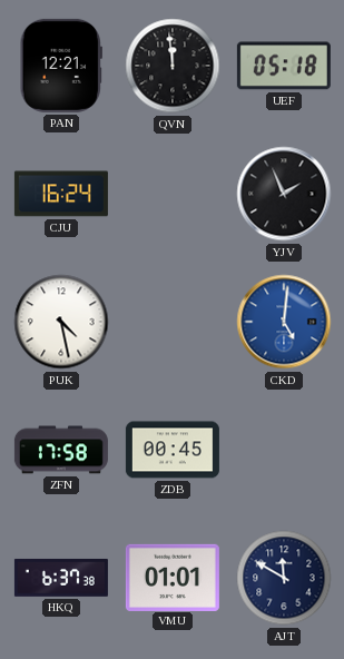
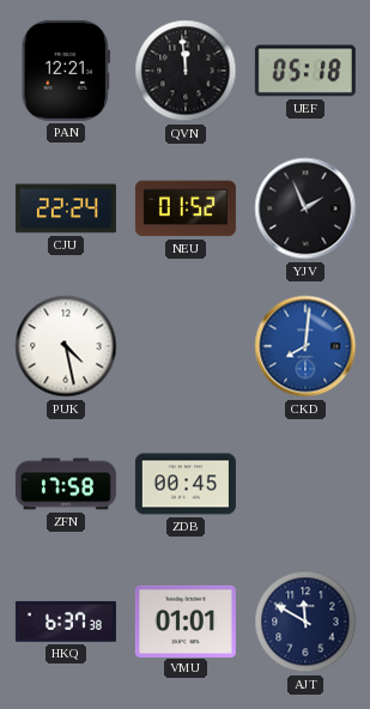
CJU: 16:24 -> 22:24
NEU: none -> 01:52
CKD: 5:01 -> 8:01
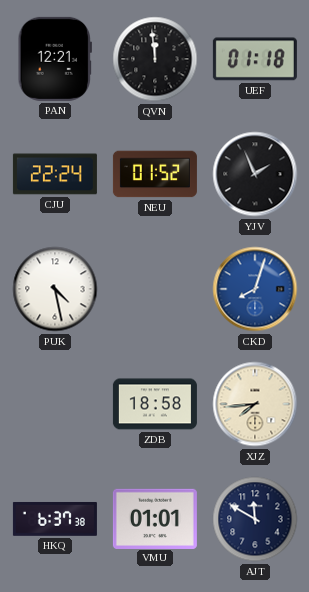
UEF: 05:18 -> 01:18
CKD: 8:01 -> 8:03
ZFN: 17:58 -> none
ZDB: 00:45 -> 18:58
XJZ: none -> 7:44
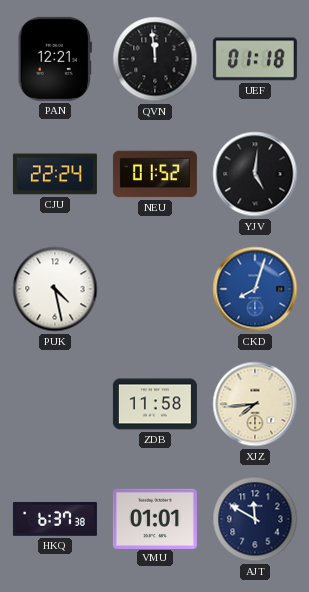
YJV: 1:56 -> 5:01
ZDB: 18:58 -> 11:58
